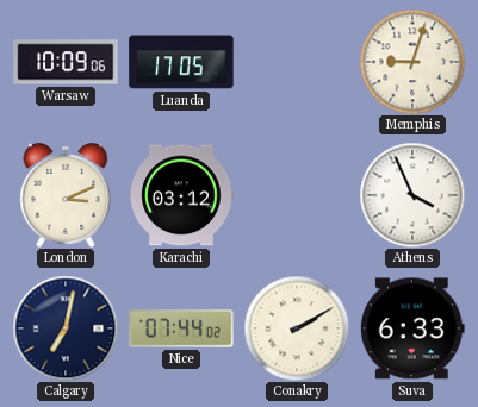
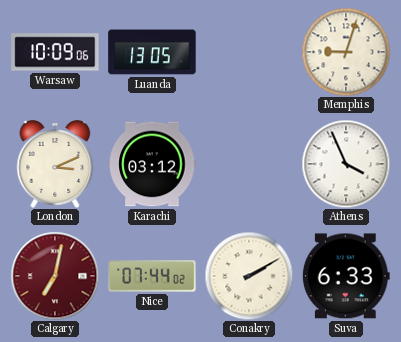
Luanda: 17:05 -> 13:05
Calgary dial: navy -> burgundy
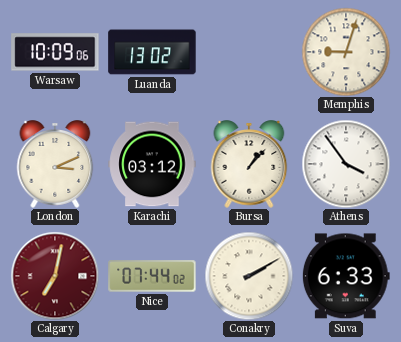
Luanda: 13:05 -> 13:02
Bursa: none -> 1:07
Athens: 3:56 -> 3:54
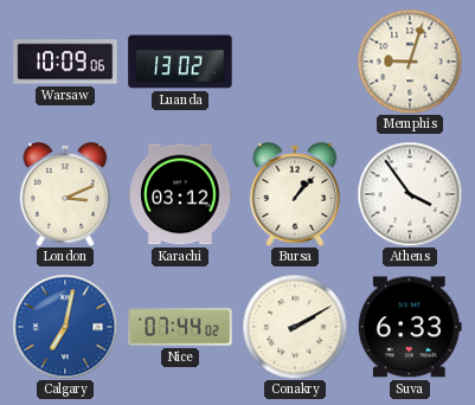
Calgary dial: burgundy -> blue
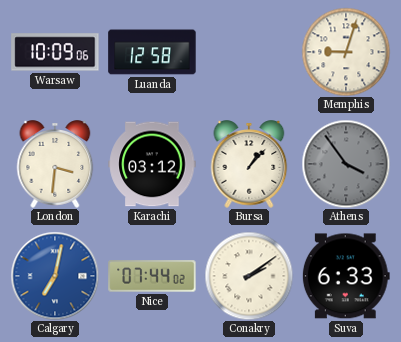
Luanda: 13:02 -> 12:58
London: 3:11 -> 3:31
Athens dial: white -> grey
Conakry: 2:10 -> 2:09
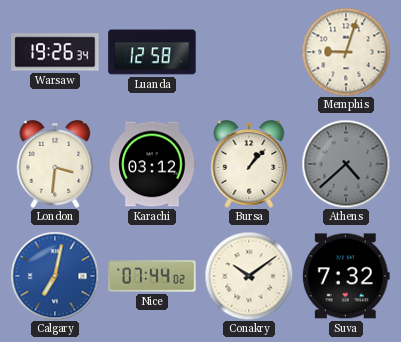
Warsaw: 10:09 -> 19:26
Athens: 3:54 -> 4:38
Conakry: 2:09 -> 10:09
Suva: 6:33 -> 7:32
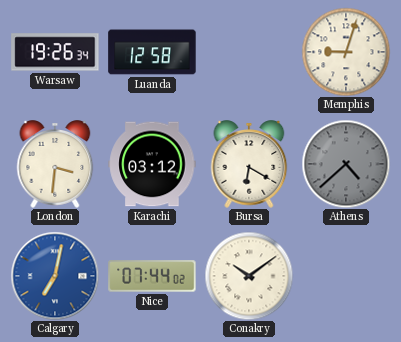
Bursa: 1:07 -> 6:20
Suva: 7:32 -> none
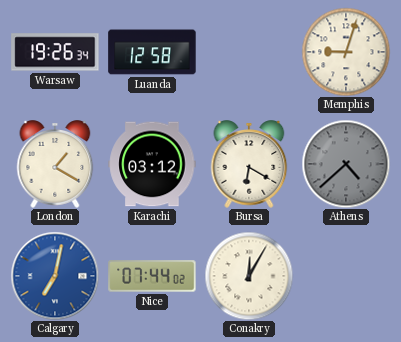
London: 3:31 -> 1:20
Conakry: 10:09 -> 12:05
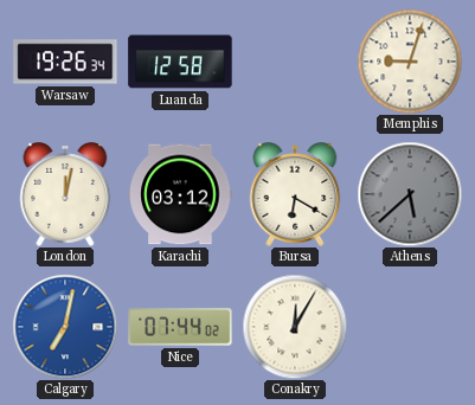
London: 1:20 -> 12:02
Athens: 4:38 -> 5:38
